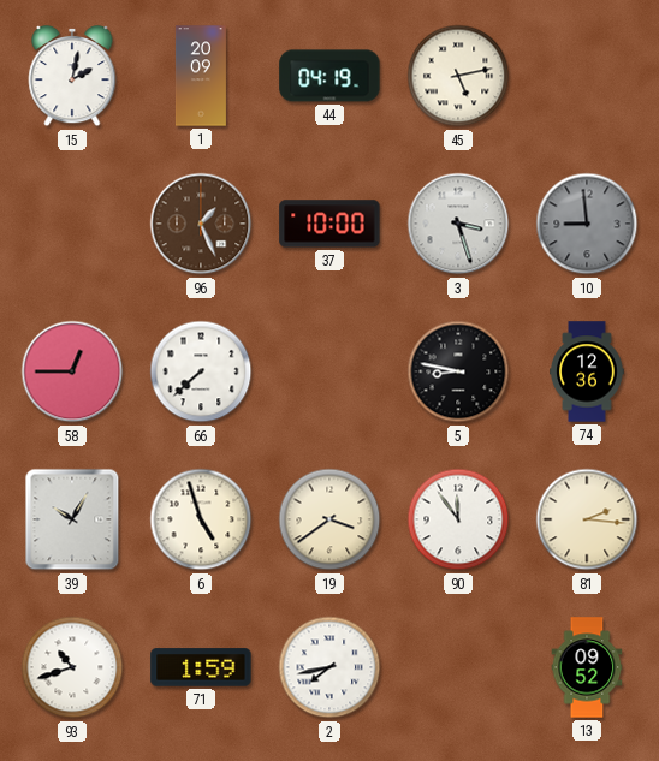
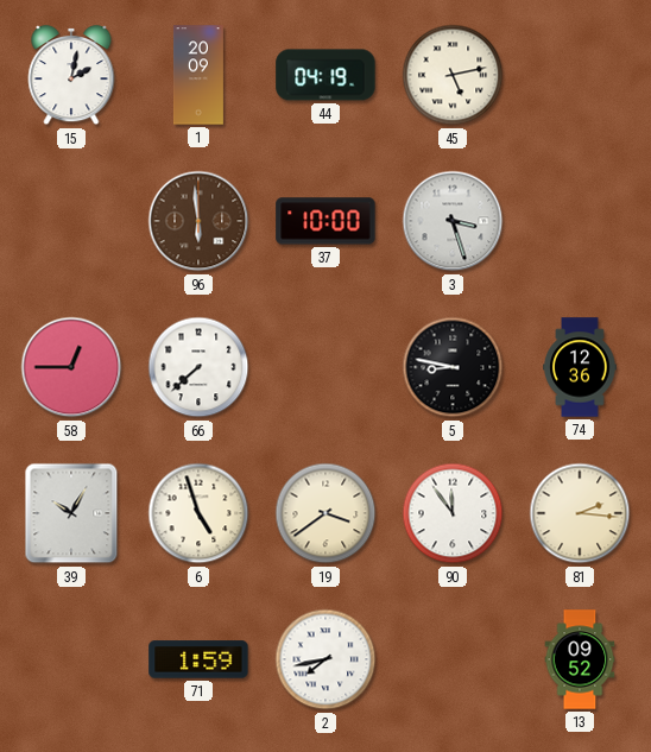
96: 1:26 -> 5:59
10: 8:59 -> none
93: 10:42 -> none
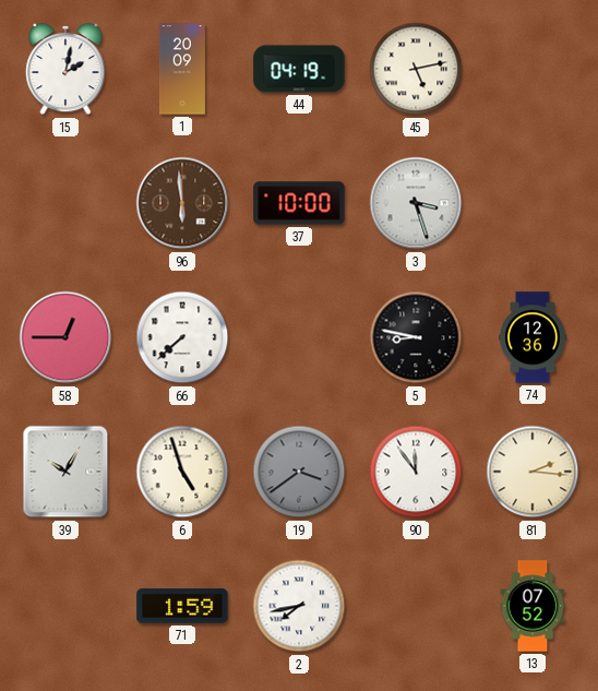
19 dial: cream -> grey
13: 09:52 -> 07:52
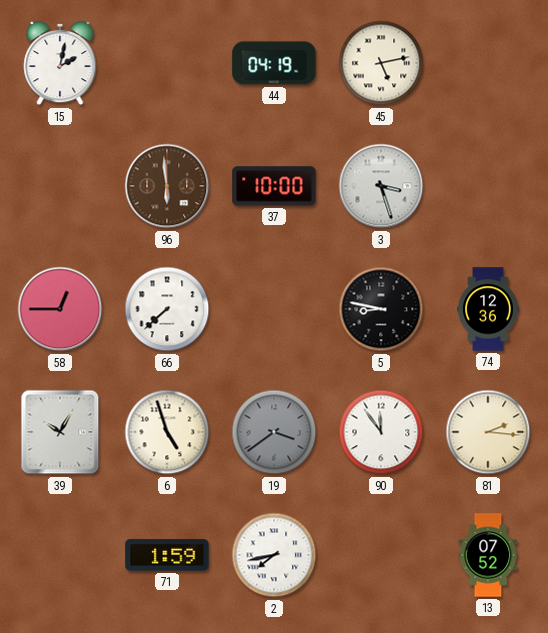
1: 20:09 -> none
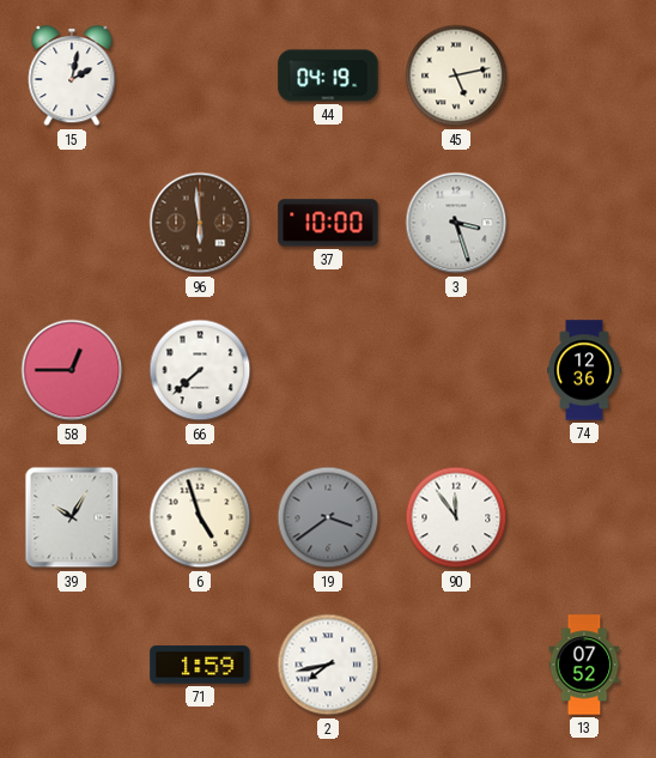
5: 8:47 -> none
81: 2:16 -> none
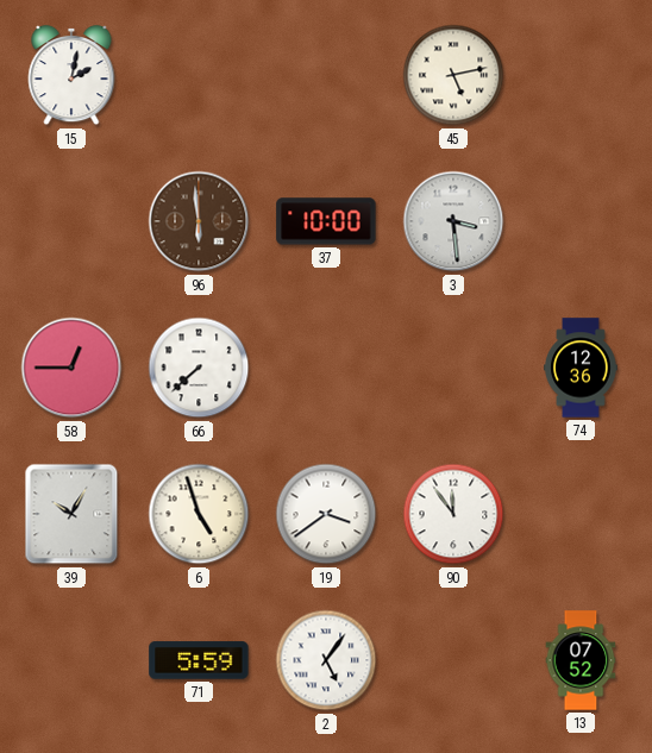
44: 04:19 -> none
3: 3:27 -> 3:29
19 dial: grey -> white
71: 1:59 -> 5:59
2: 7:43 -> 5:06
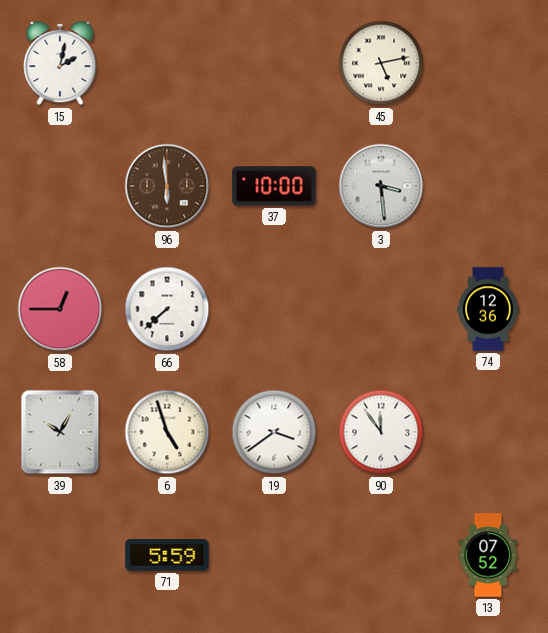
2: 5:06 -> none
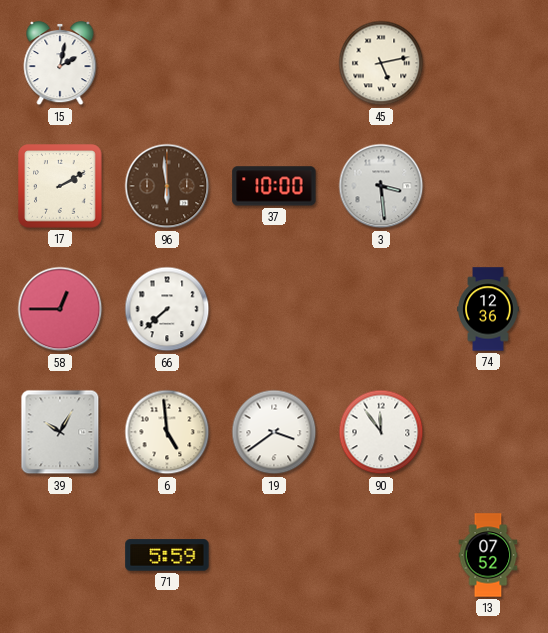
17: none -> 2:10
6: 4:57 -> 4:59
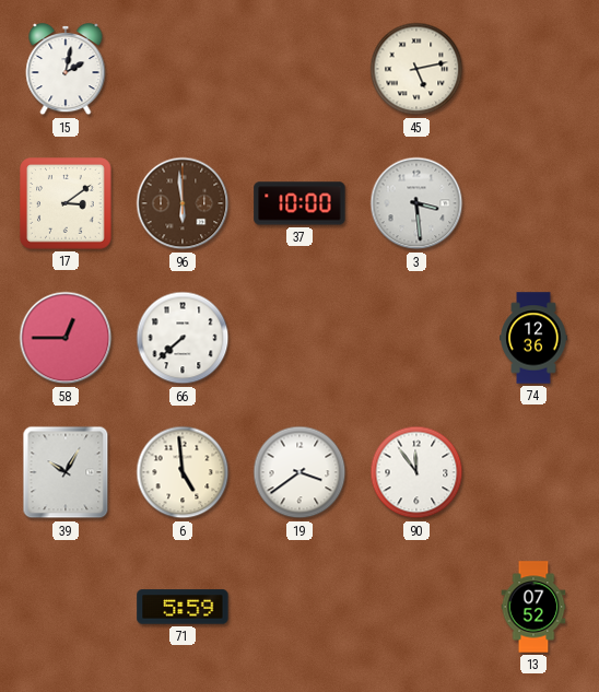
17: 2:10 -> 3:09
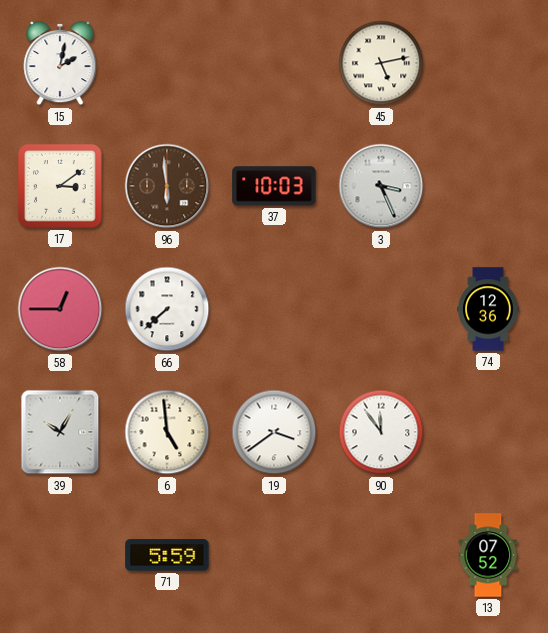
37: 10:00 -> 10:03
3: 3:29 -> 3:26
